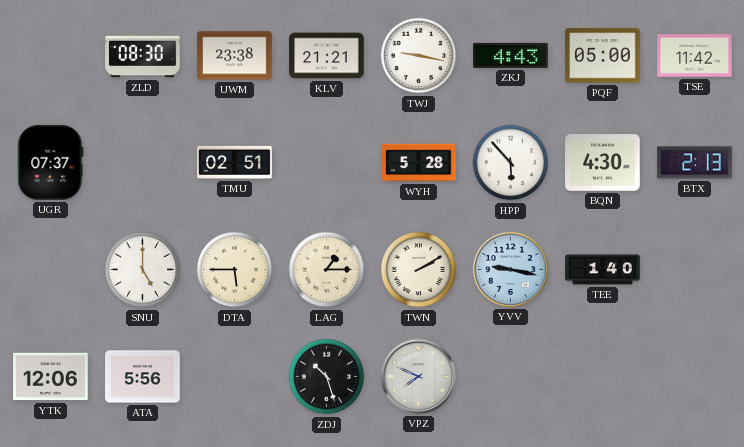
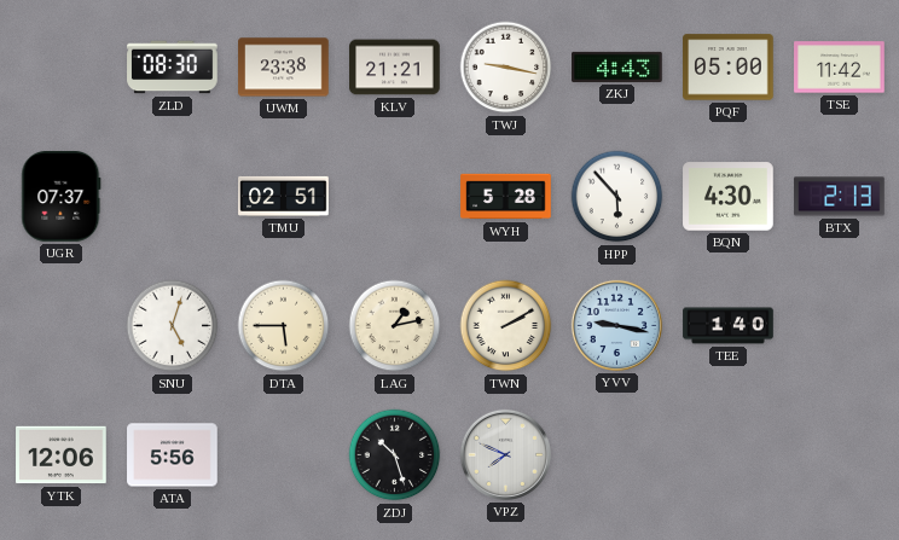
SNU: 5:00 -> 5:03
LAG: 1:15 -> 1:13
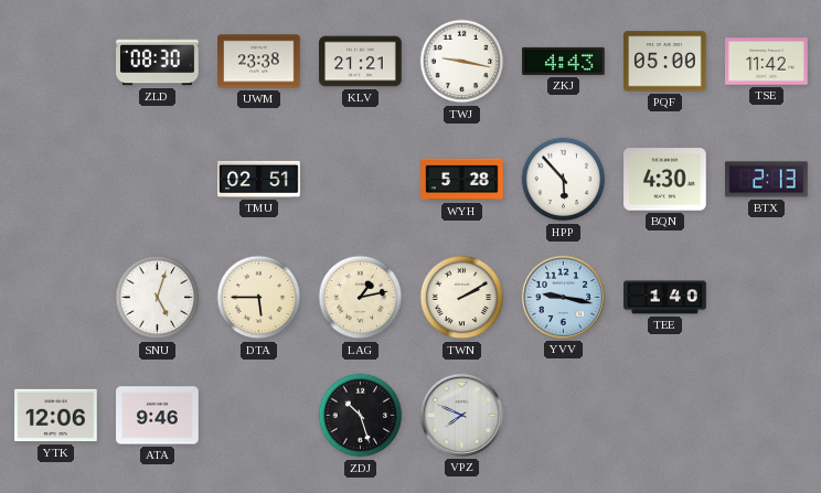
UGR: 07:37 -> none
ATA: 5:56 -> 9:46
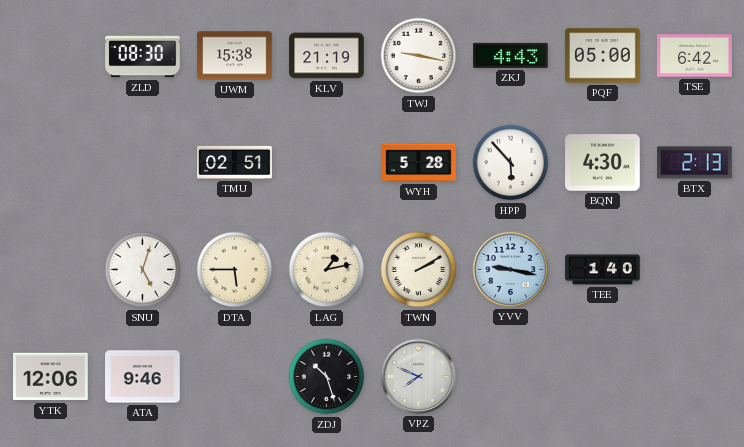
UWM: 23:38 -> 15:38
KLV: 21:21 -> 21:19
TSE: 11:42 -> 6:42
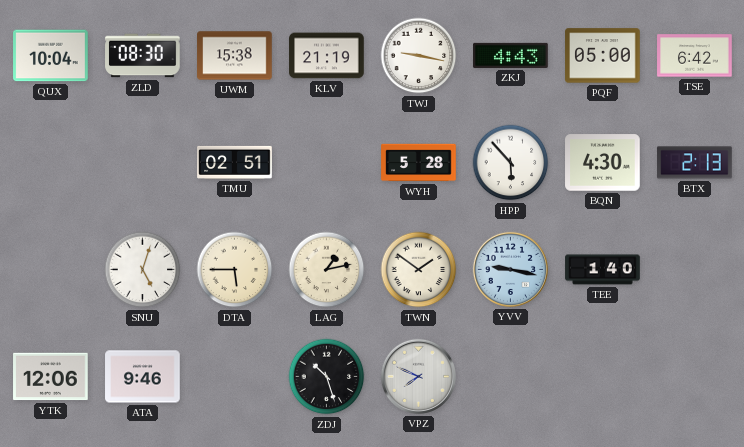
QUX: none -> 10:04
TWN: 2:10 -> 1:51
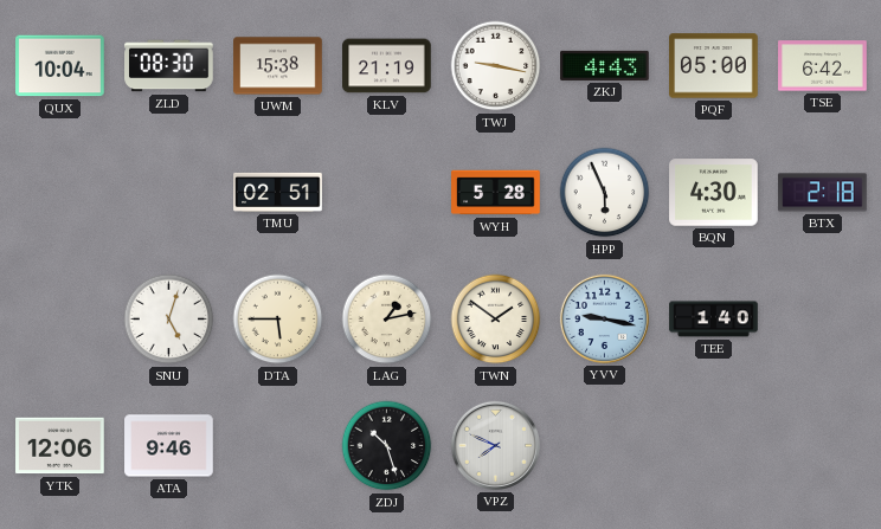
HPP: 5:53 -> 5:56
BTX: 2:13 -> 2:18
